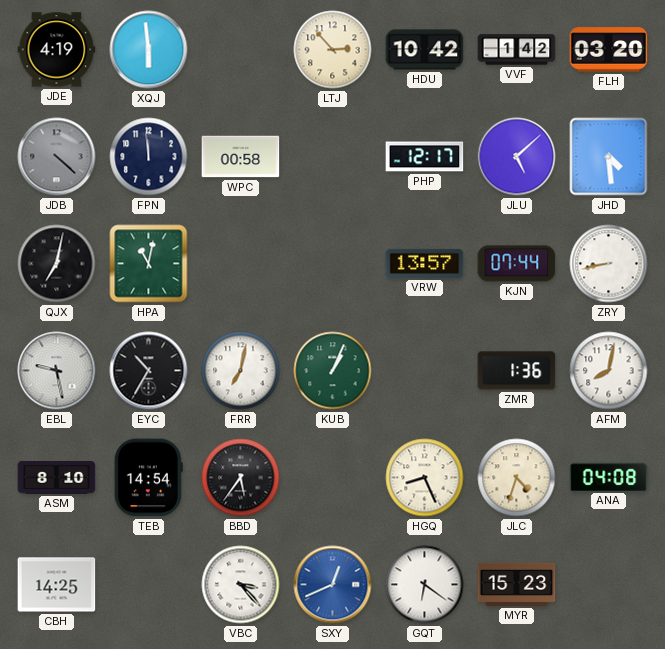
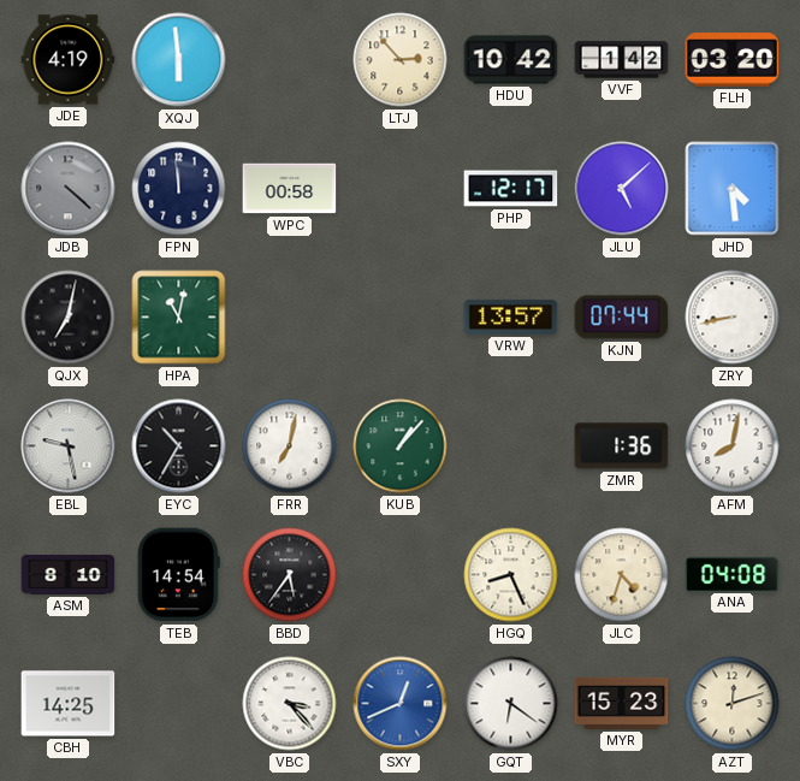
KUB: 1:04 -> 1:07
AZT: none -> 12:12
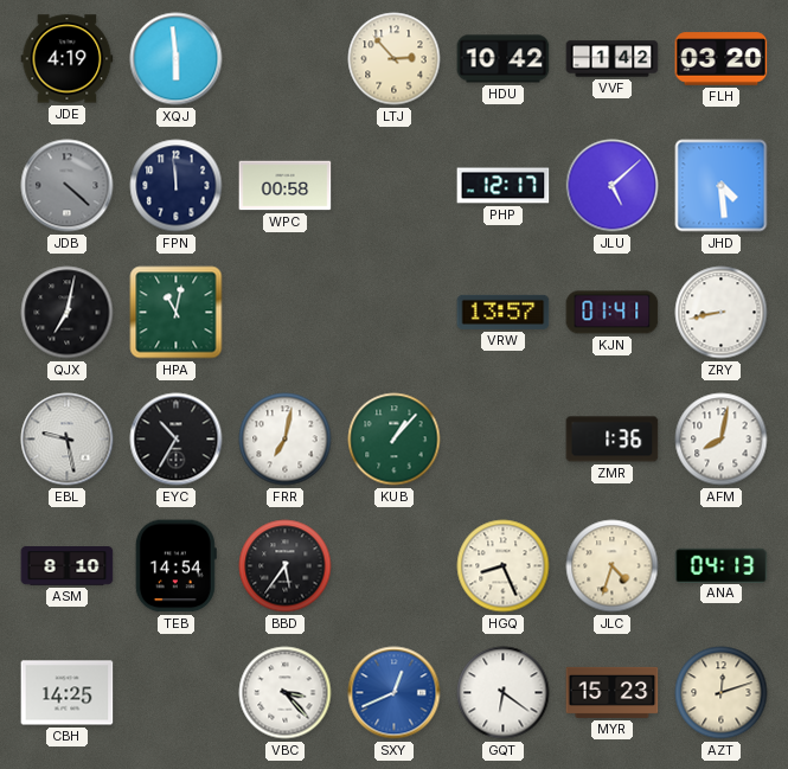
KJN: 07:44 -> 01:41
ANA: 04:08 -> 04:13
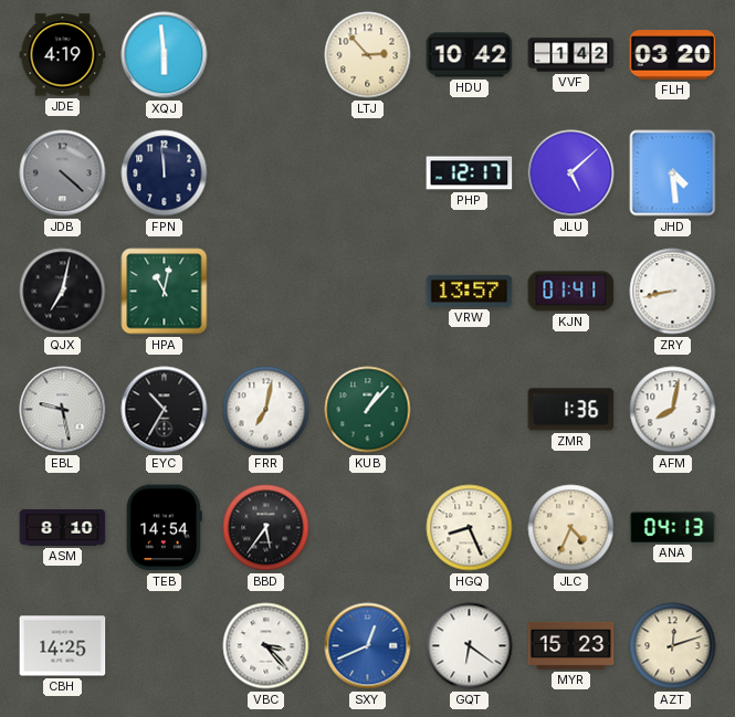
WPC: 00:58 -> none
JLC: 4:33 -> 4:34
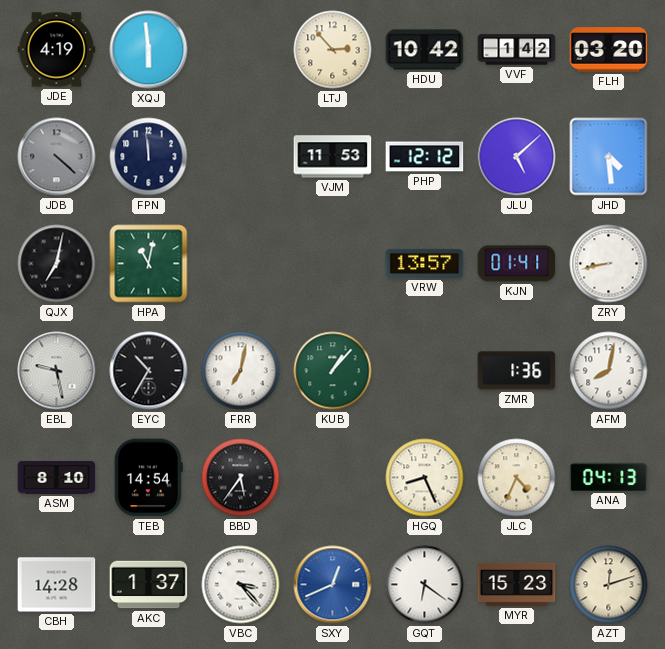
VJM: none -> 11:53
PHP: 12:17 -> 12:12
CBH: 14:25 -> 14:28
AKC: none -> 1:37
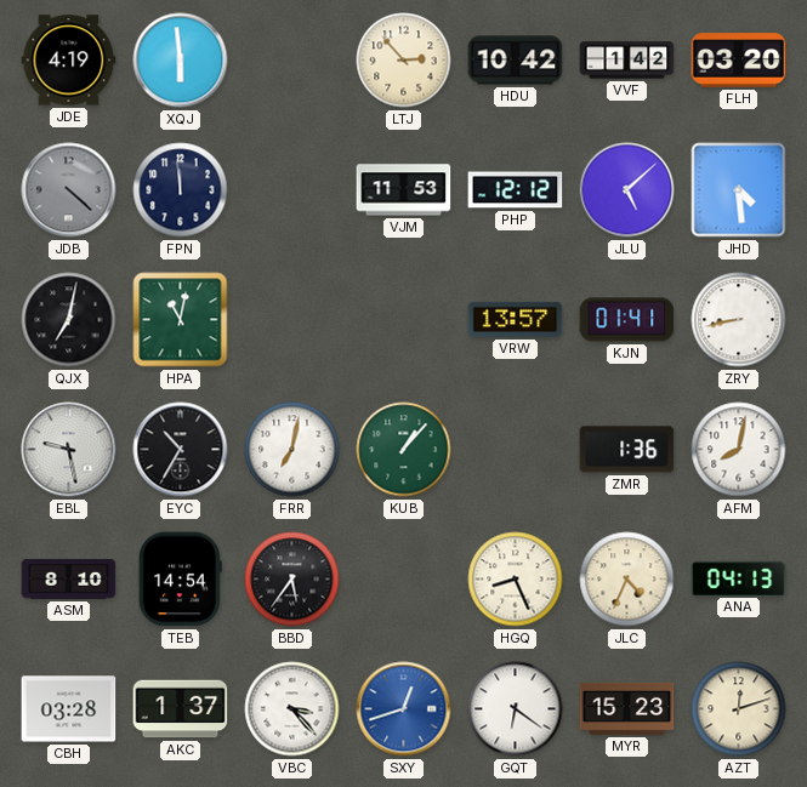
CBH: 14:28 -> 03:28
SXY: 12:41 -> 12:42
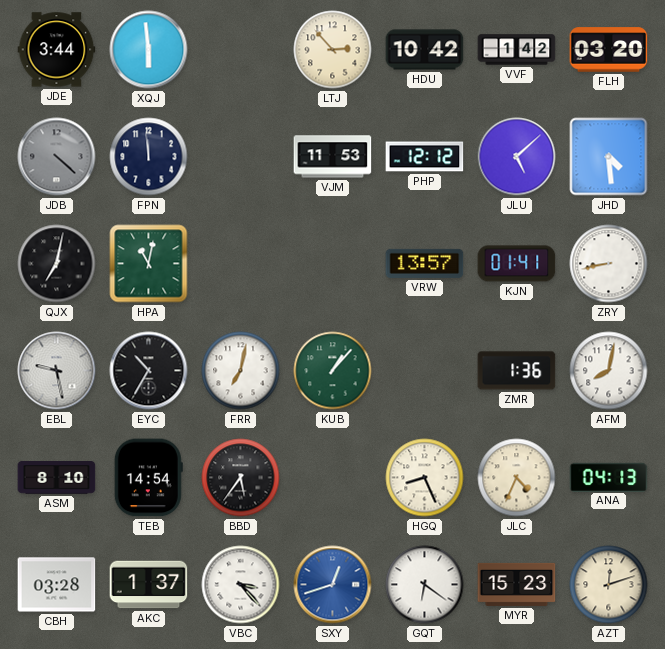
JDE: 4:19 -> 3:44
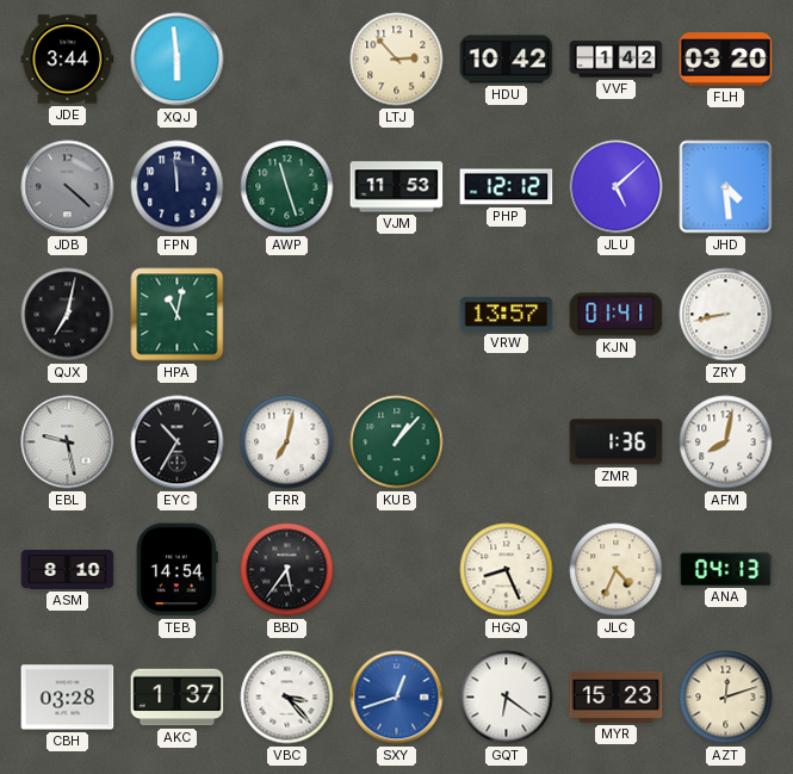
AWP: none -> 11:27
